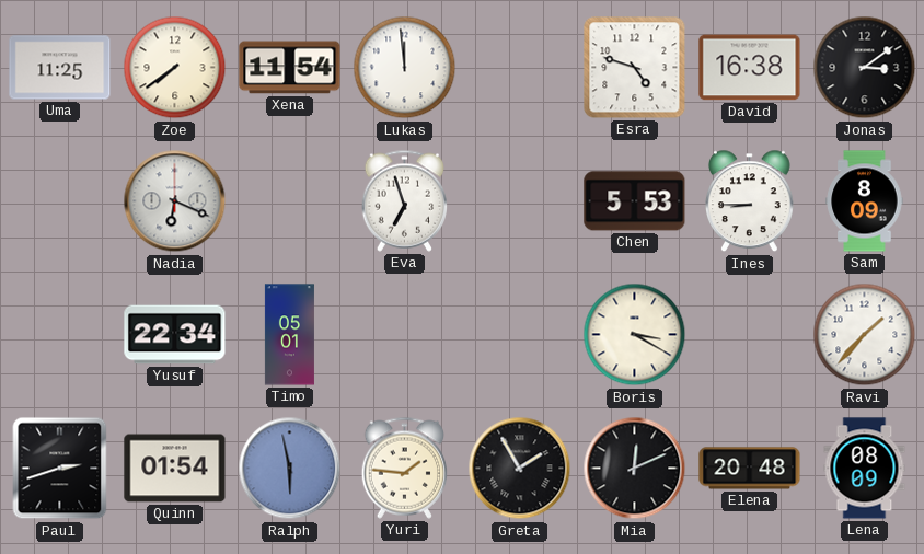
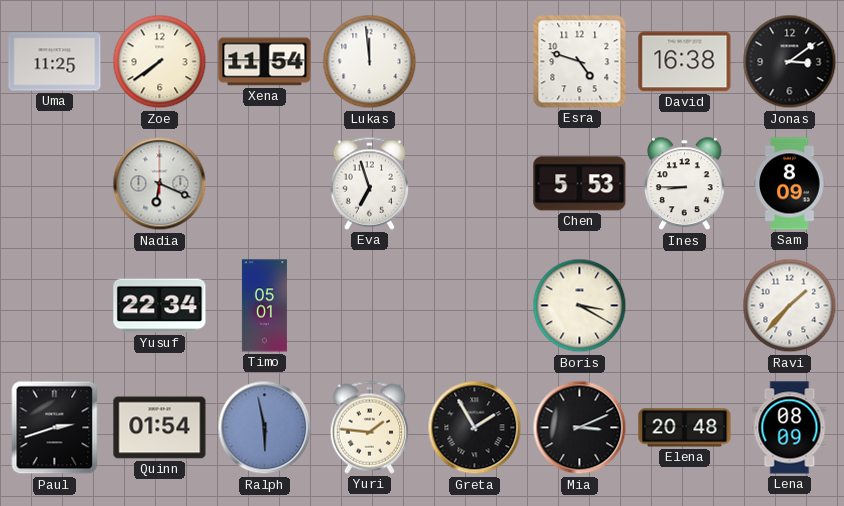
Mia: 12:11 -> 3:11
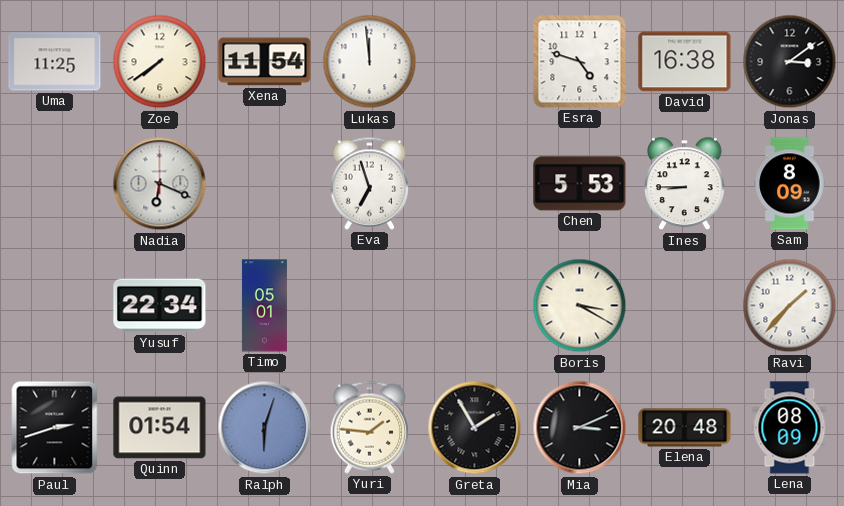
Ralph: 5:58 -> 6:03
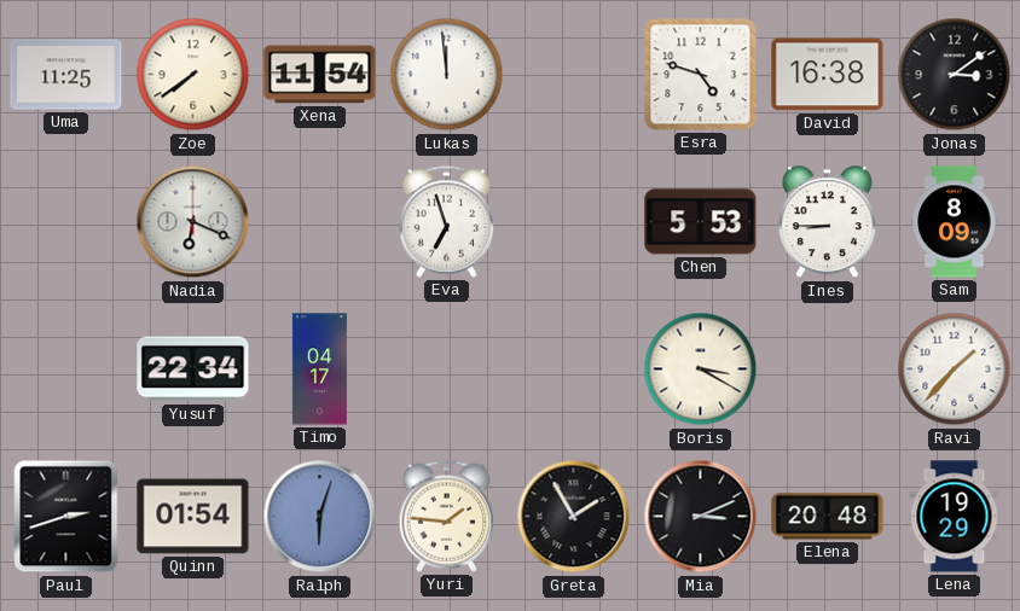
Timo: 05:01 -> 04:17
Lena: 08:09 -> 19:29
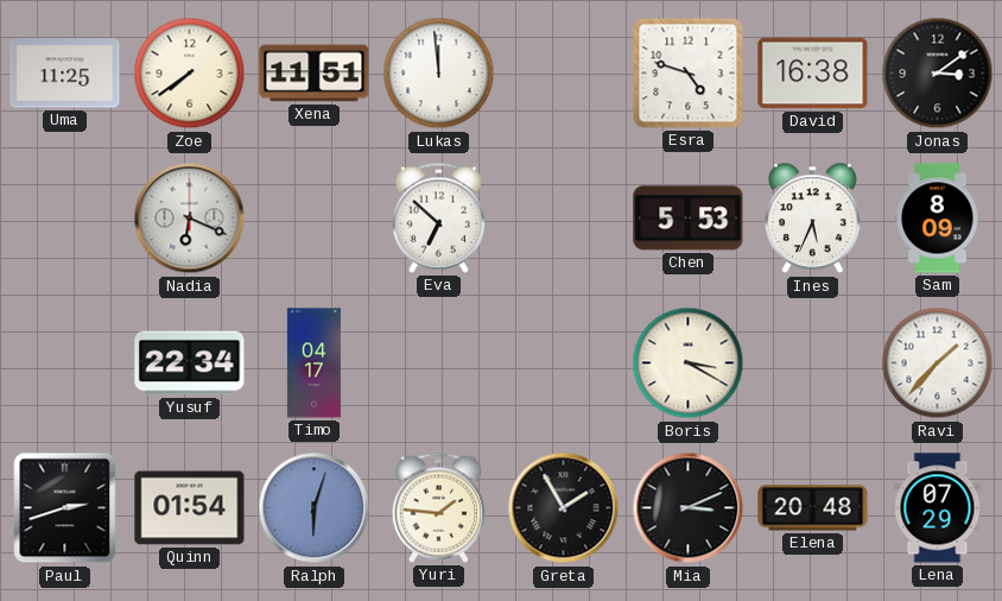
Xena: 11:54 -> 11:51
Eva: 6:57 -> 6:52
Ines: 8:45 -> 5:34
Lena: 19:29 -> 07:29
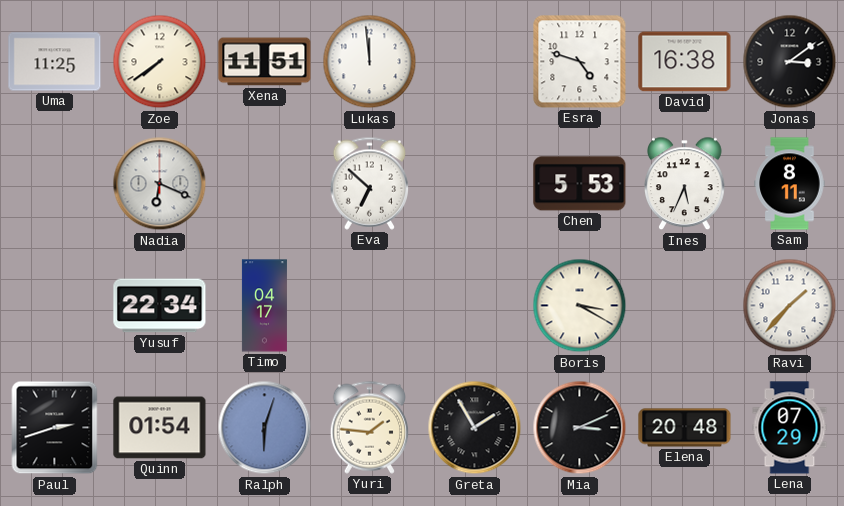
Sam: 8:09 -> 8:11
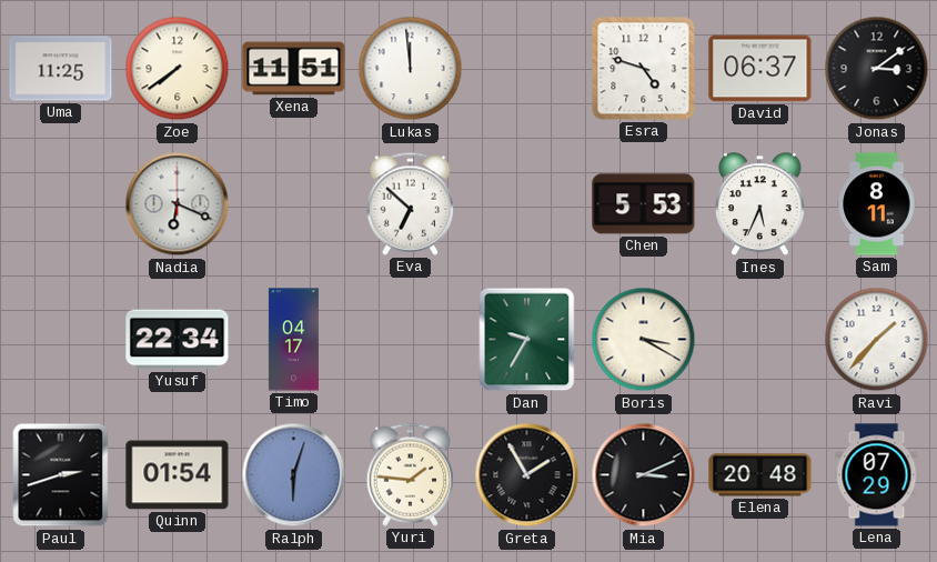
David: 16:38 -> 06:37
Dan: none -> 9:35
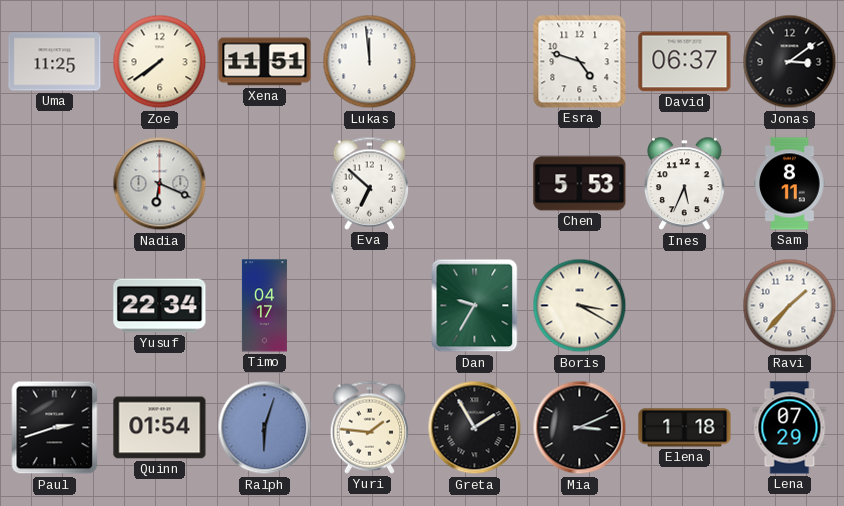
Elena: 20:48 -> 1:18
